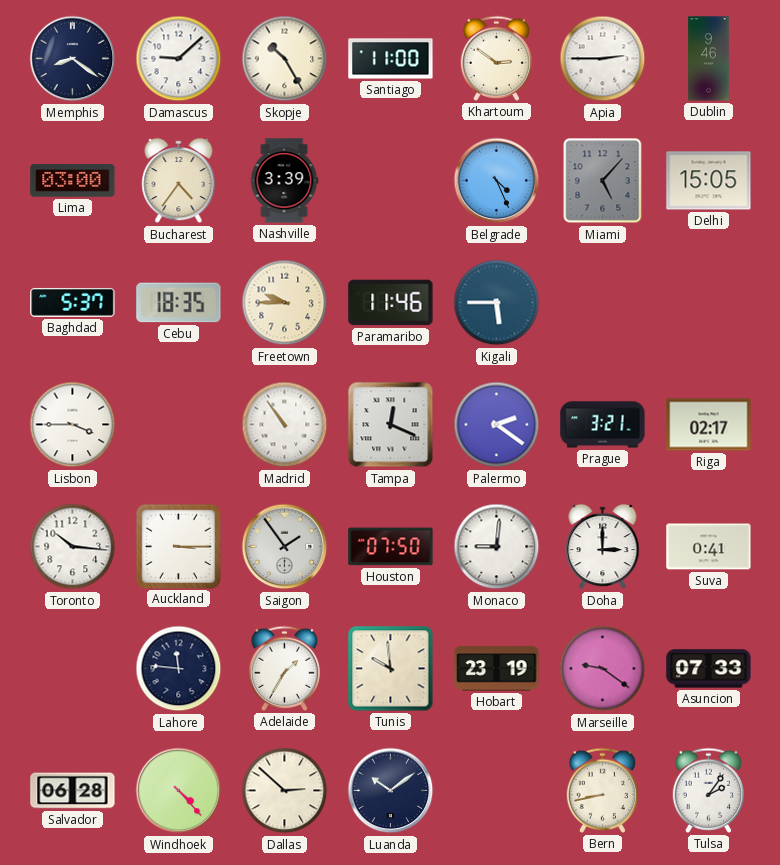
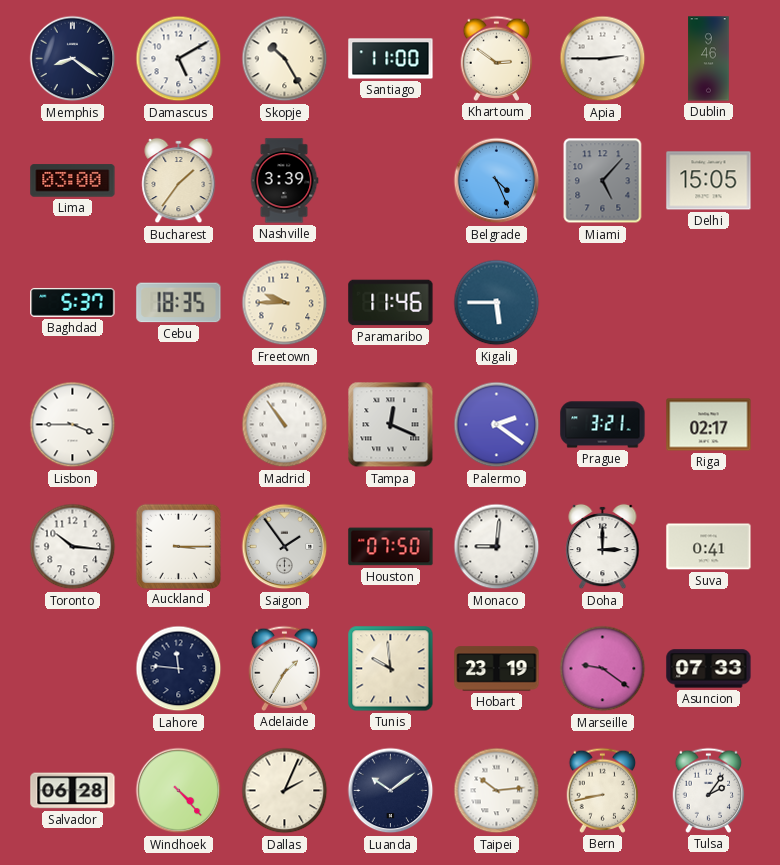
Damascus: 9:08 -> 5:10
Bucharest: 4:36 -> 1:36
Dallas: 2:52 -> 2:04
Taipei: none -> 10:14
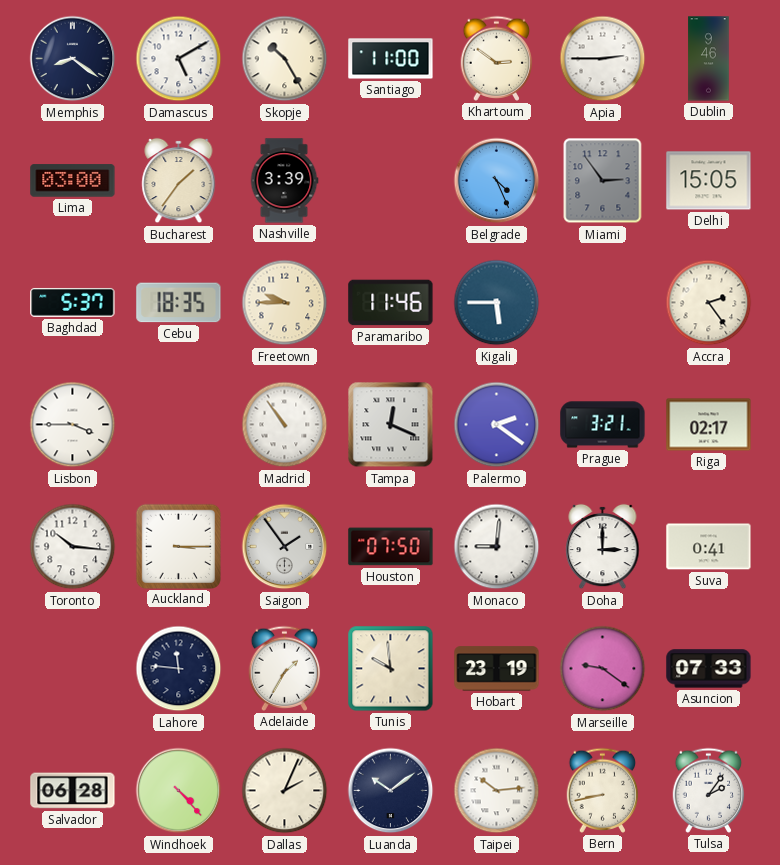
Miami: 5:07 -> 2:54
Accra: none -> 2:24
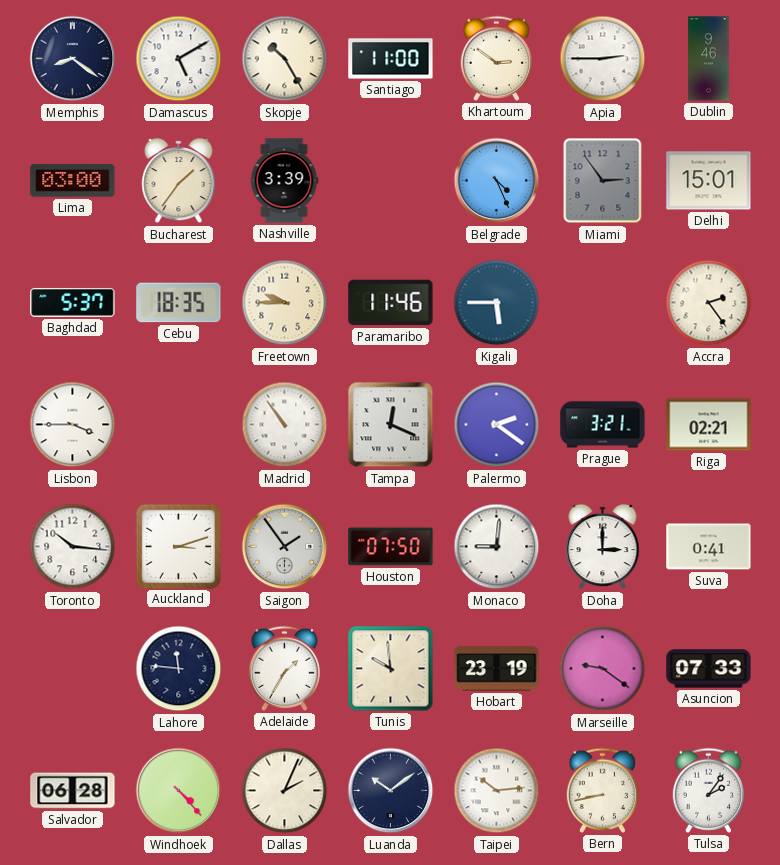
Delhi: 15:05 -> 15:01
Riga: 02:17 -> 02:21
Auckland: 3:15 -> 3:12
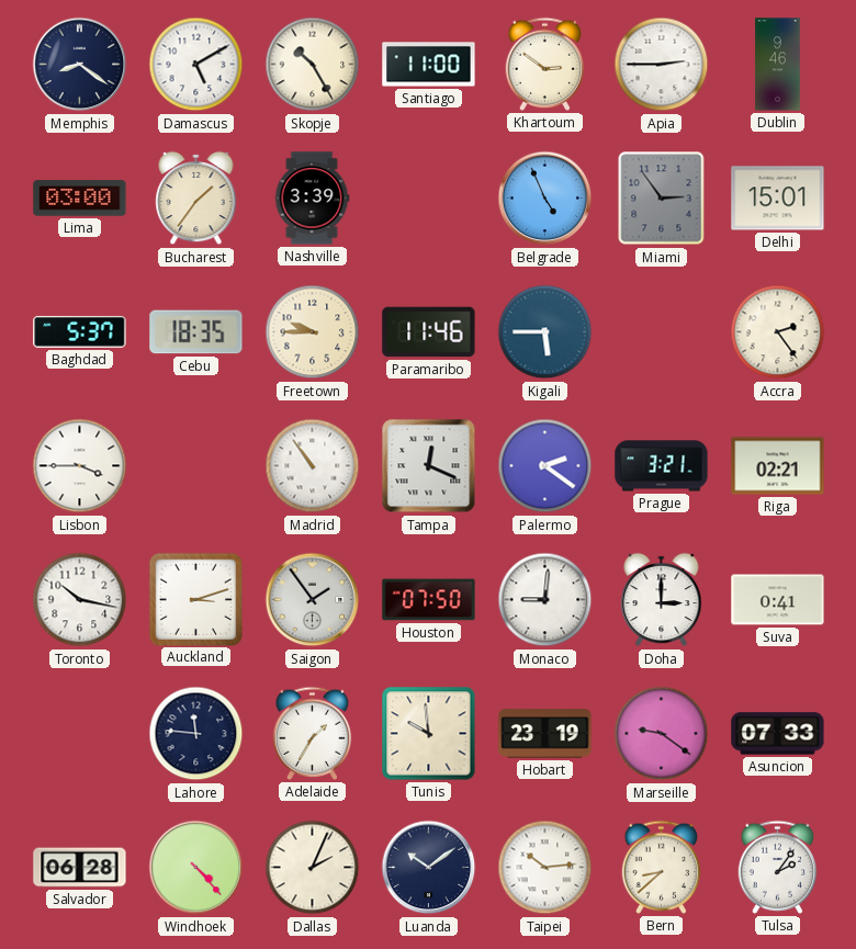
Belgrade: 4:26 -> 4:56
Toronto: 10:16 -> 10:17
Bern: 8:43 -> 8:38
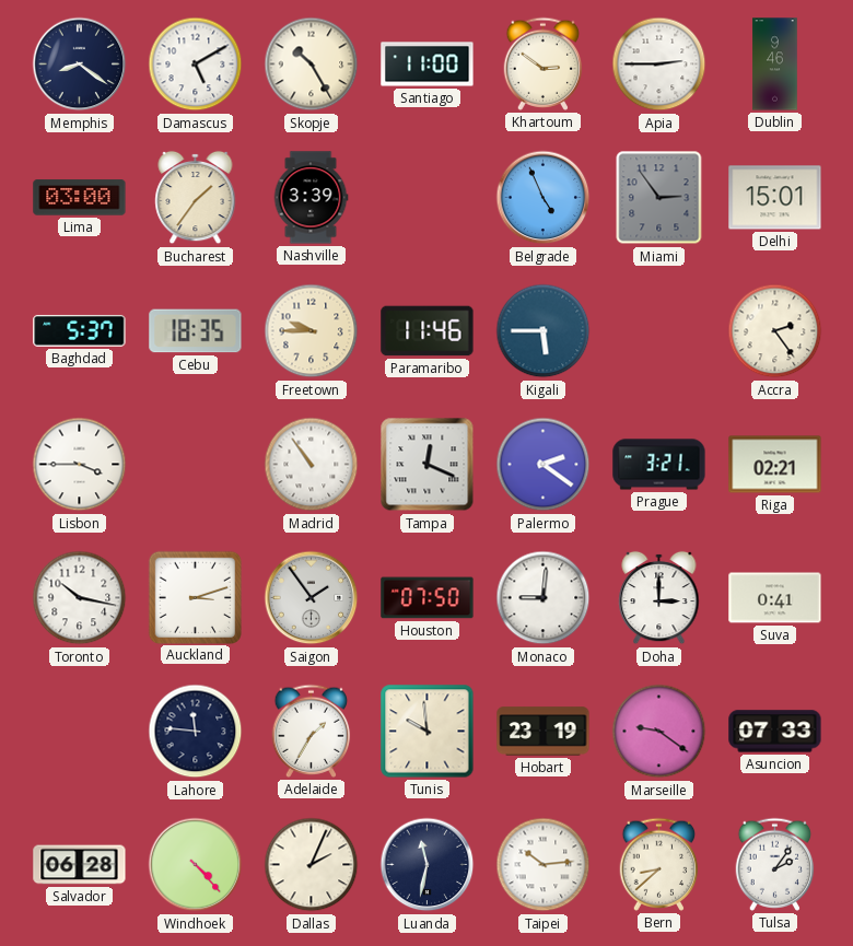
Luanda: 10:09 -> 11:32
